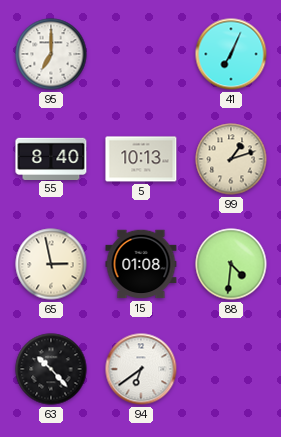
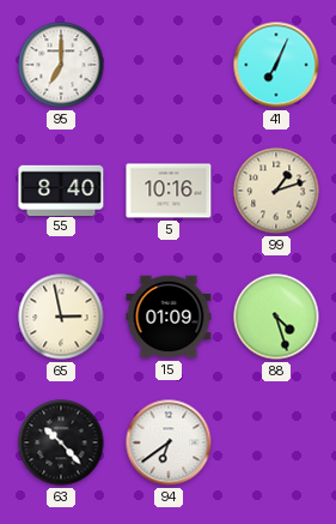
5: 10:13 -> 10:16
15: 01:08 -> 01:09
88: 4:31 -> 4:27
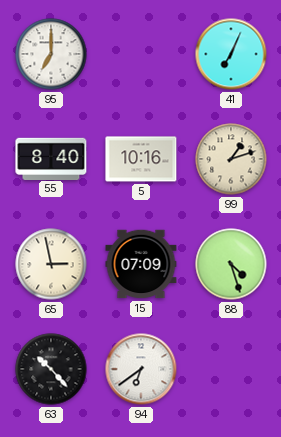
15: 01:09 -> 07:09
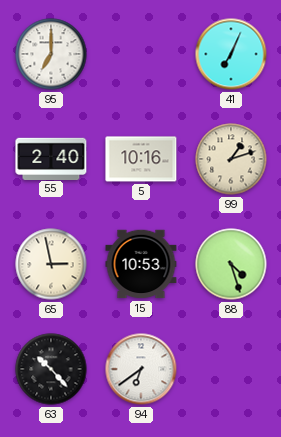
55: 8:40 -> 2:40
15: 07:09 -> 10:53
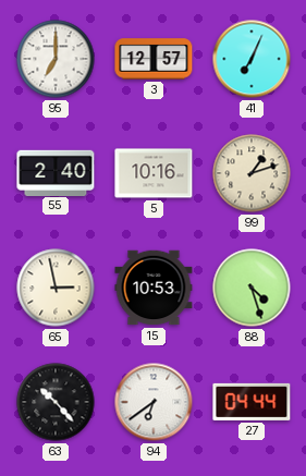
3: none -> 12:57
27: none -> 04:44
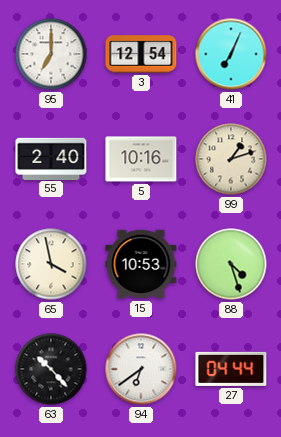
3: 12:57 -> 12:54
65: 2:58 -> 3:58
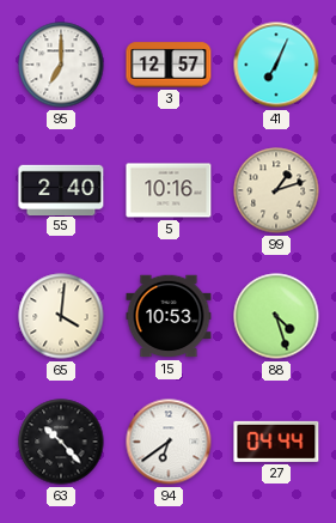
3: 12:54 -> 12:57
65: 3:58 -> 4:01
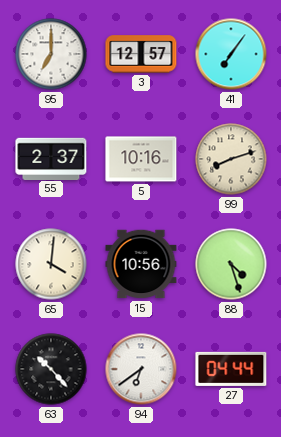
41: 7:04 -> 7:06
55: 2:40 -> 2:37
99: 1:12 -> 8:12
15: 10:53 -> 10:56
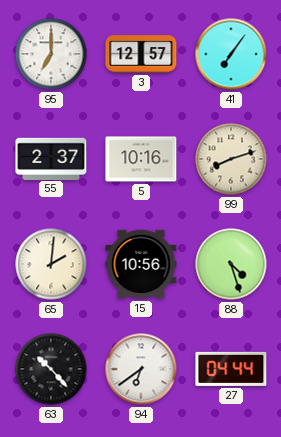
65: 4:01 -> 2:01
